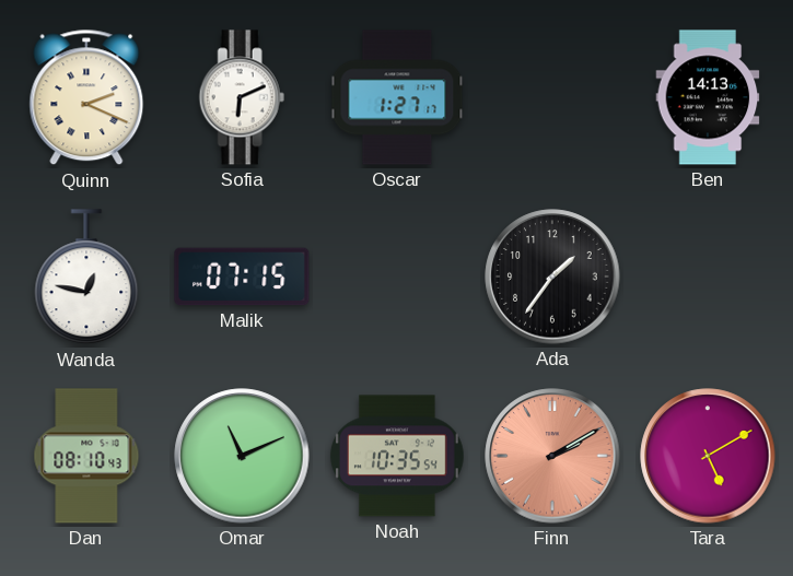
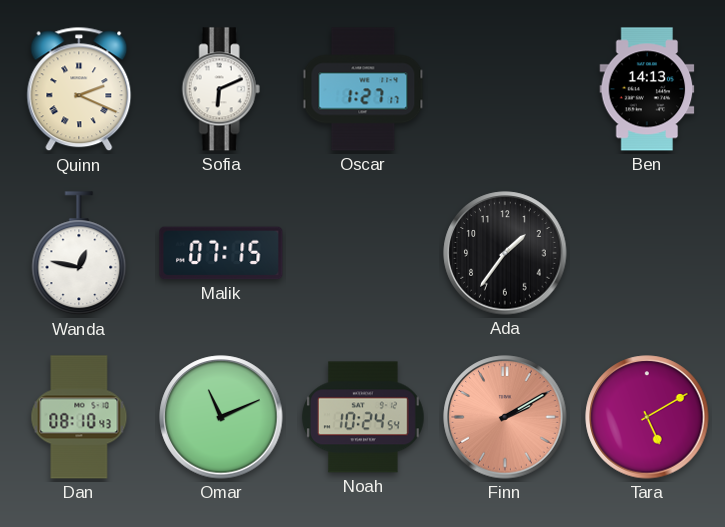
Noah: 10:35 -> 10:24
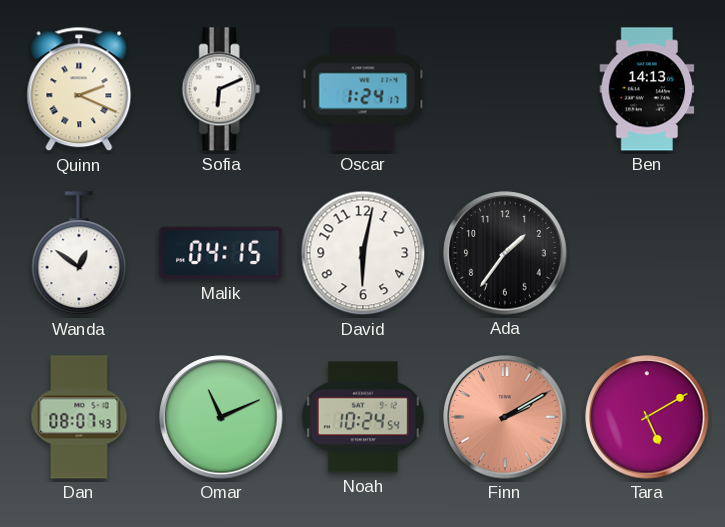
Oscar: 1:27 -> 1:24
Wanda: 12:47 -> 12:51
Malik: 07:15 -> 04:15
David: none -> 6:02
Dan: 08:10 -> 08:07
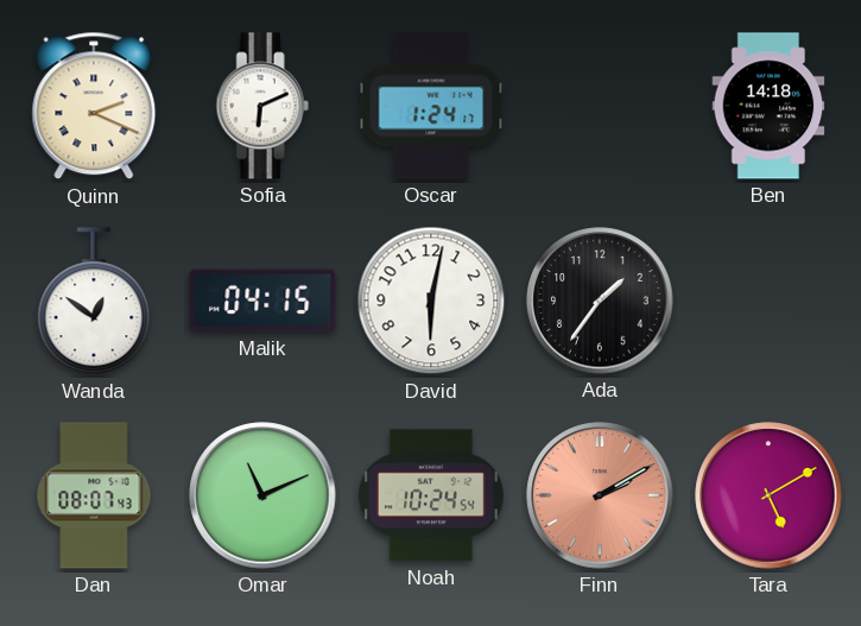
Ben: 14:13 -> 14:18
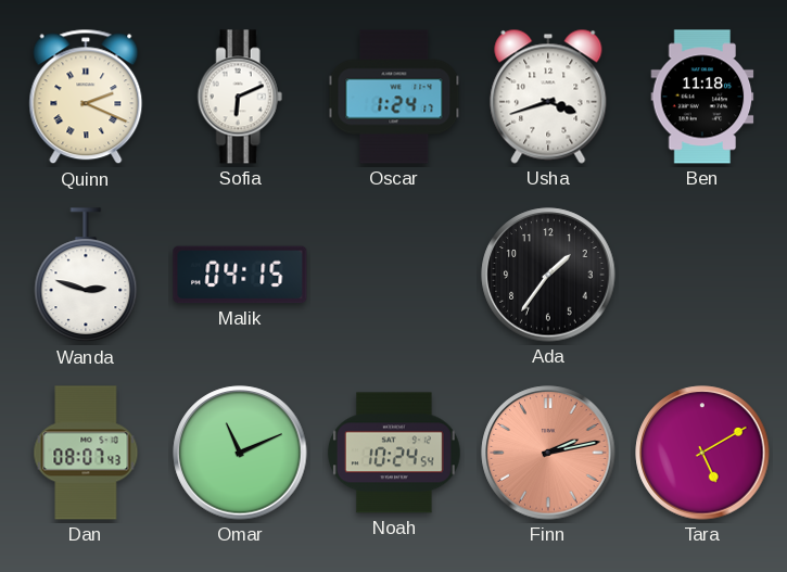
Usha: none -> 3:42
Ben: 14:18 -> 11:18
Wanda: 12:51 -> 2:48
David: 6:02 -> none
Finn: 2:10 -> 2:13
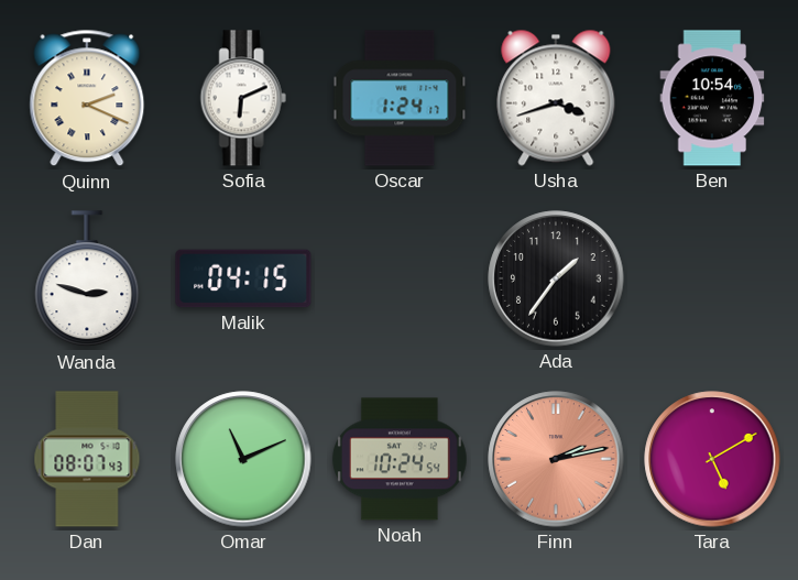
Ben: 11:18 -> 10:54
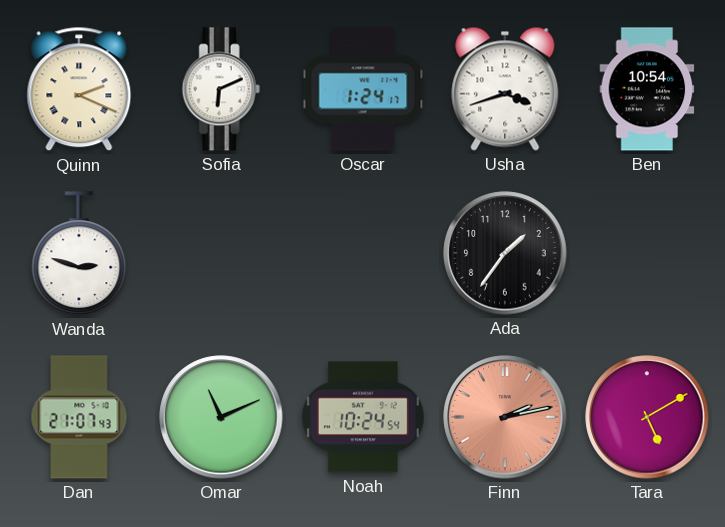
Malik: 04:15 -> none
Dan: 08:07 -> 21:07
